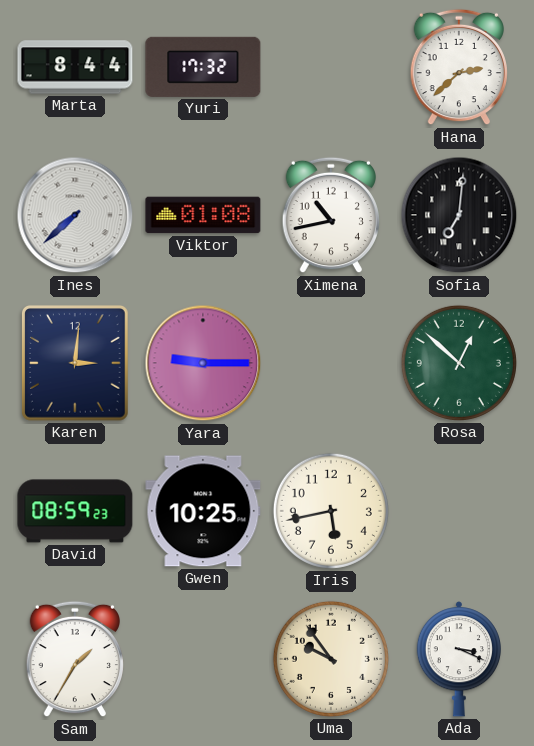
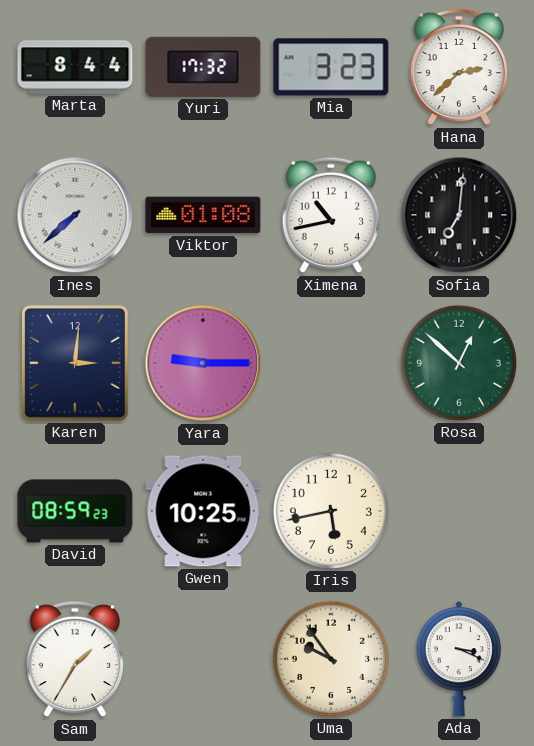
Mia: none -> 3:23
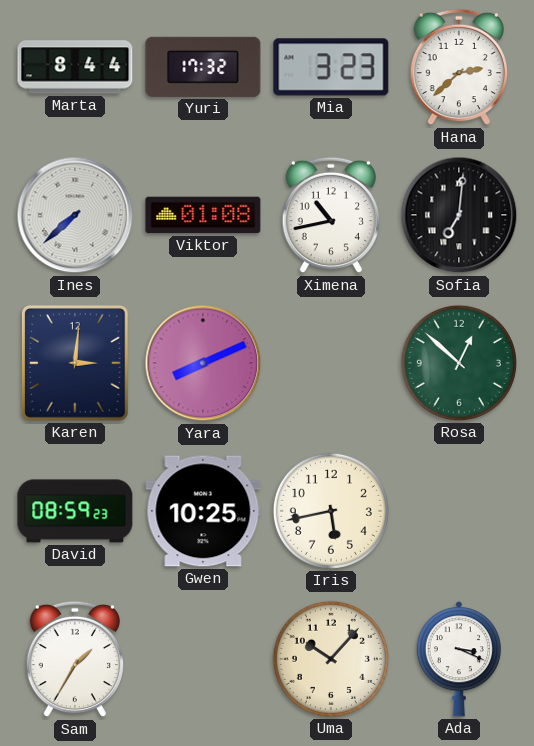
Yara: 9:15 -> 8:11
Uma: 9:54 -> 10:07
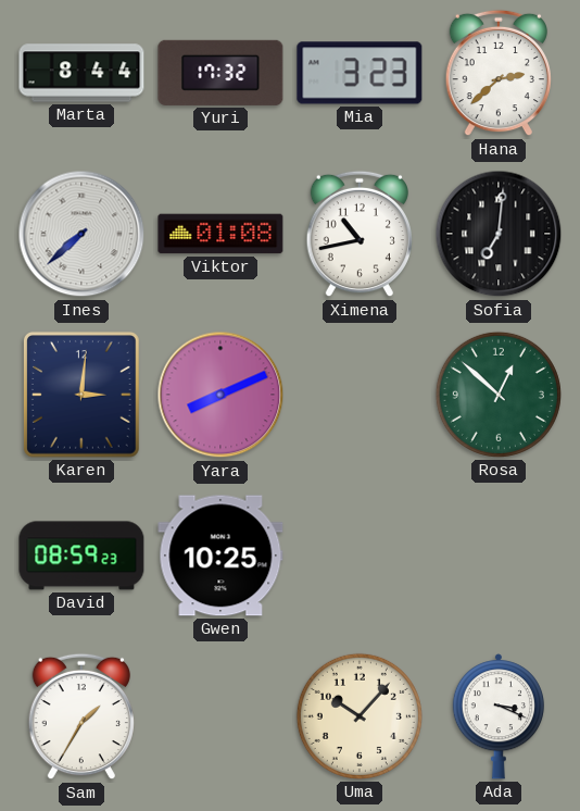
Iris: 5:43 -> none
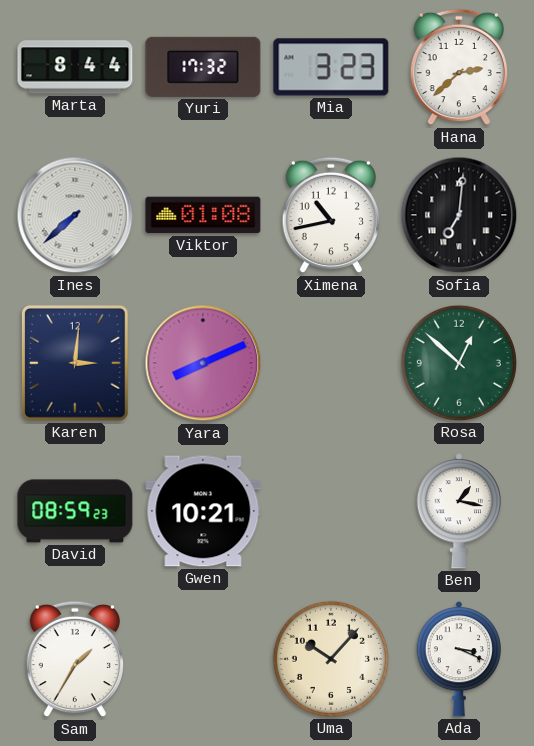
Gwen: 10:25 -> 10:21
Ben: none -> 1:17
